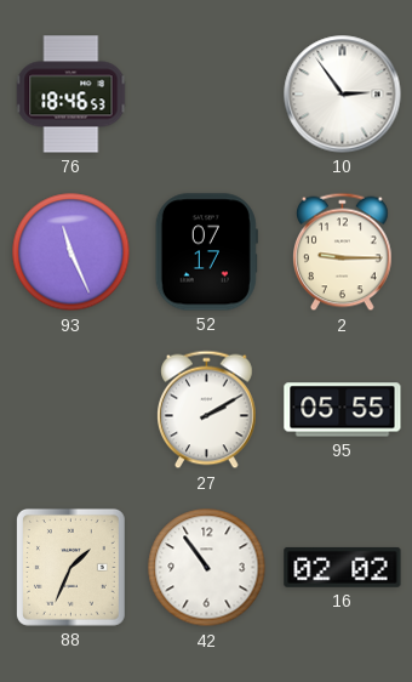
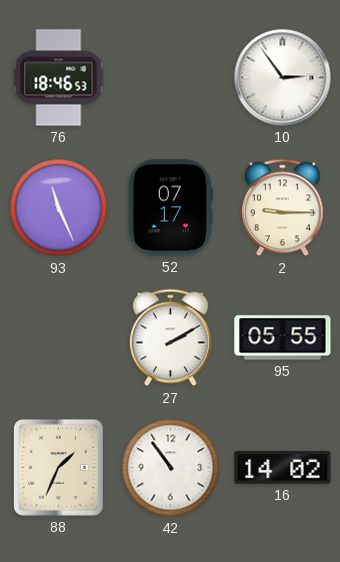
16: 02:02 -> 14:02
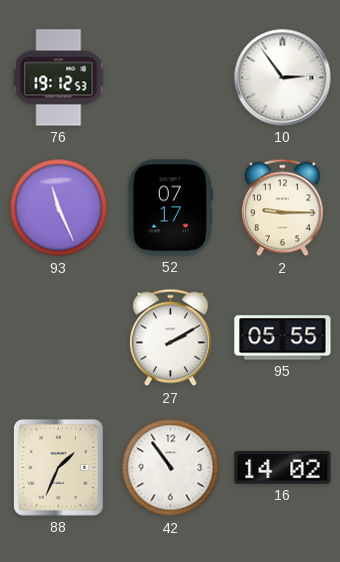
76: 18:46 -> 19:12
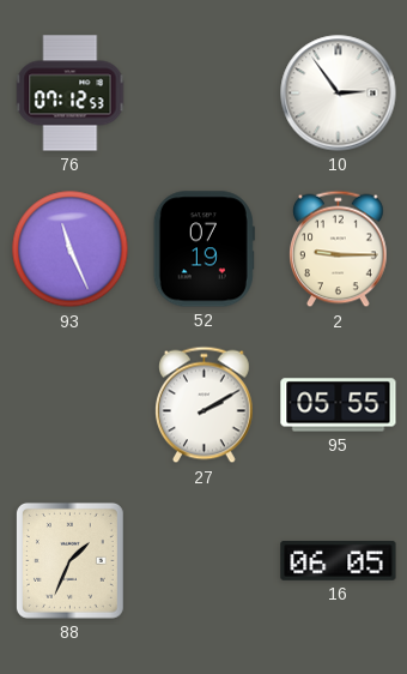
76: 19:12 -> 07:12
52: 07:17 -> 07:19
42: 10:54 -> none
16: 14:02 -> 06:05
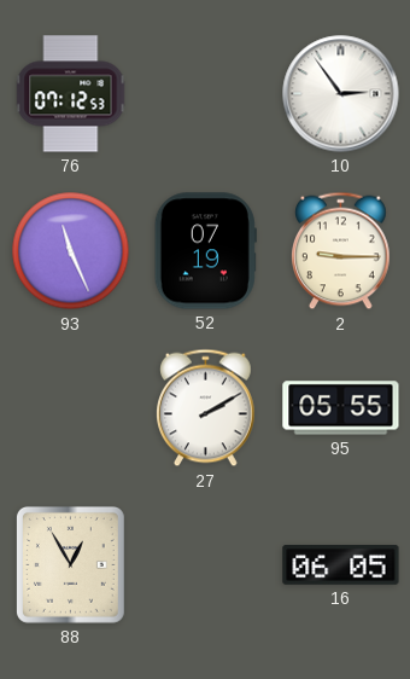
88: 1:34 -> 12:55
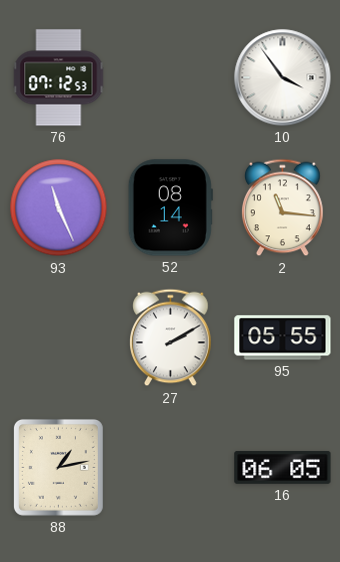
10: 2:54 -> 3:54
52: 07:19 -> 08:14
2: 9:15 -> 11:16
88: 12:55 -> 1:13
